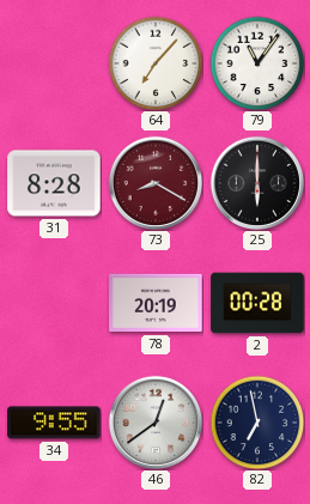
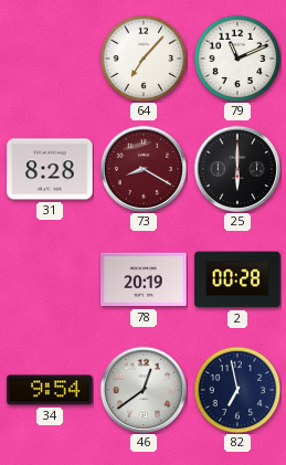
79: 11:06 -> 11:11
34: 9:55 -> 9:54
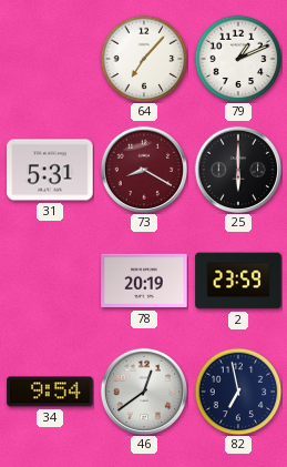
79: 11:11 -> 1:11
31: 8:28 -> 5:31
2: 00:28 -> 23:59
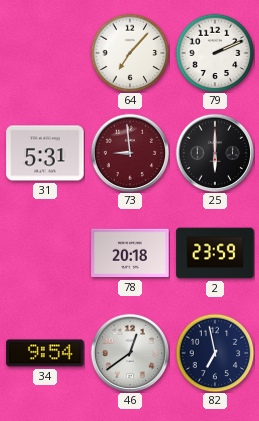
79: 1:11 -> 2:11
73: 8:20 -> 8:59
78: 20:19 -> 20:18
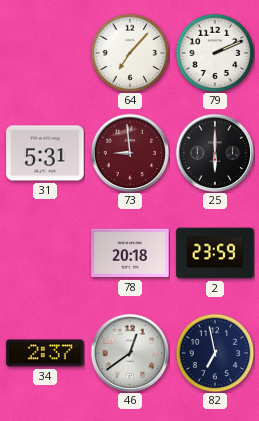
34: 9:54 -> 2:37
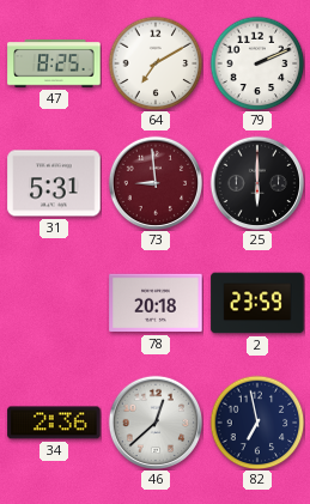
47: none -> 8:25
64: 7:07 -> 7:10
34: 2:37 -> 2:36
46: 12:39 -> 12:38
